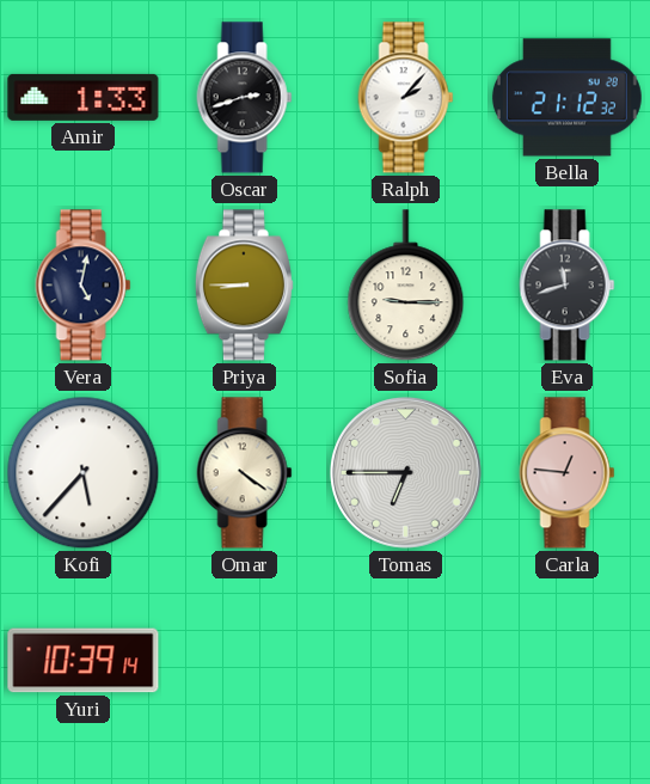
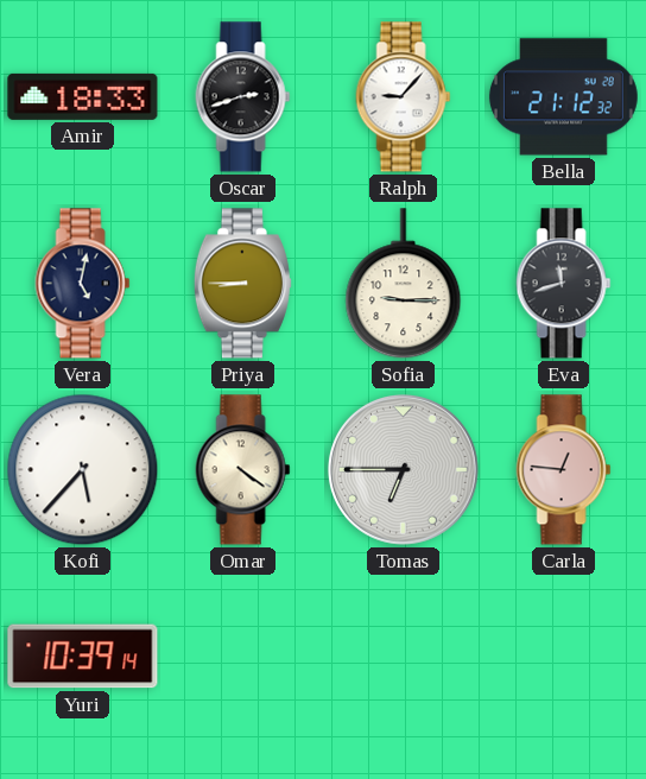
Amir: 1:33 -> 18:33
Ralph: 2:07 -> 9:07
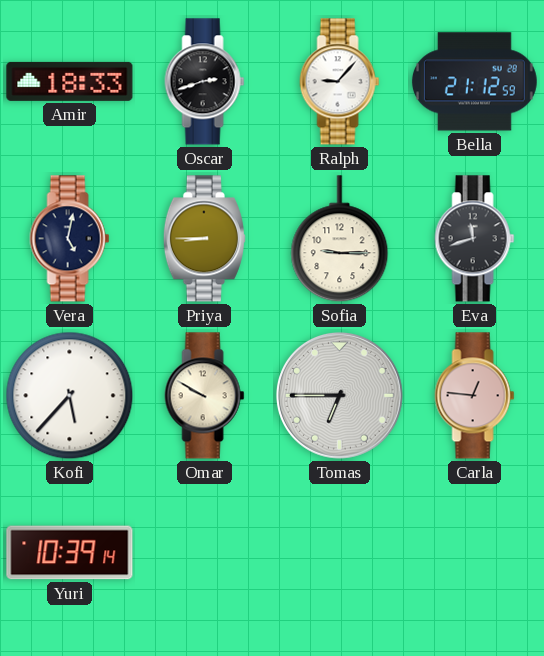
Bella: 21:12:32 -> 21:12:59
Omar: 4:21 -> 9:50
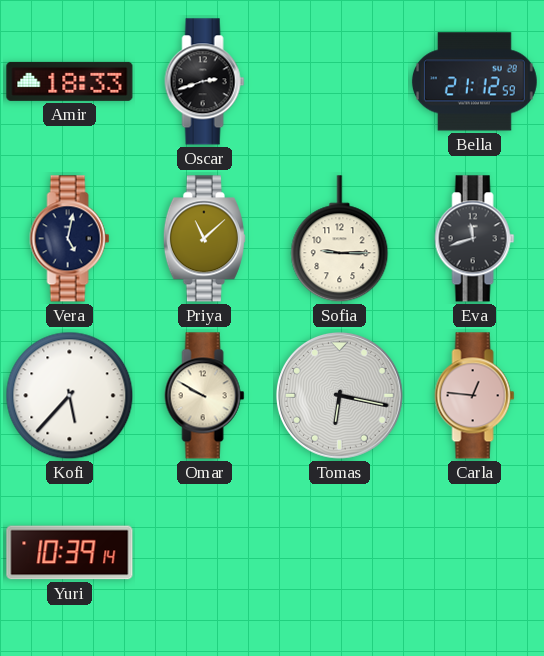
Ralph: 9:07 -> none
Priya: 8:45 -> 11:08
Tomas: 6:45 -> 6:17
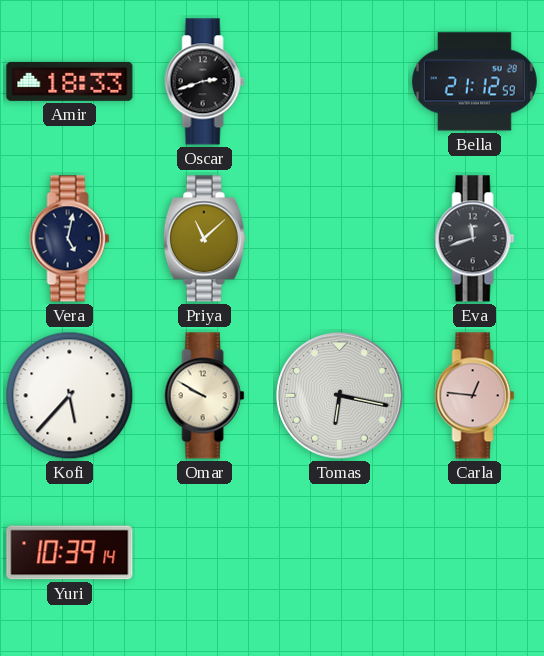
Sofia: 9:15 -> none
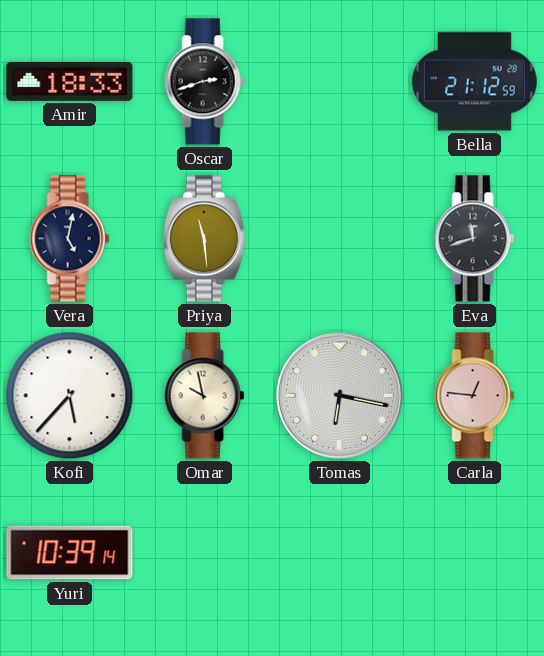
Priya: 11:08 -> 11:29
Omar: 9:50 -> 9:58
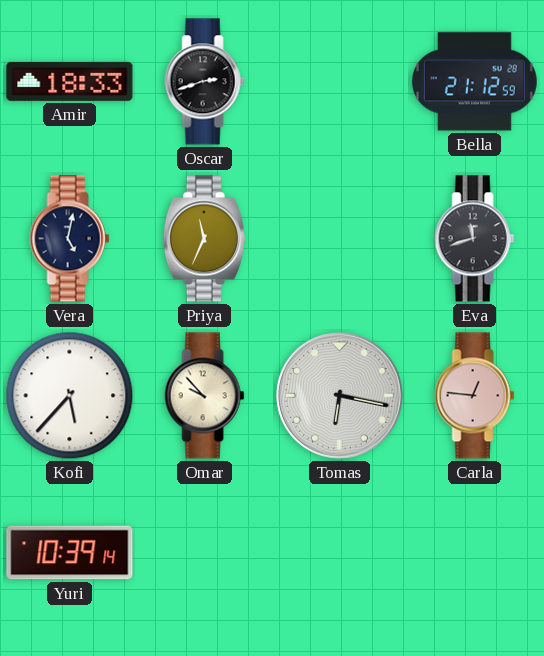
Priya: 11:29 -> 11:34
Omar: 9:58 -> 9:53
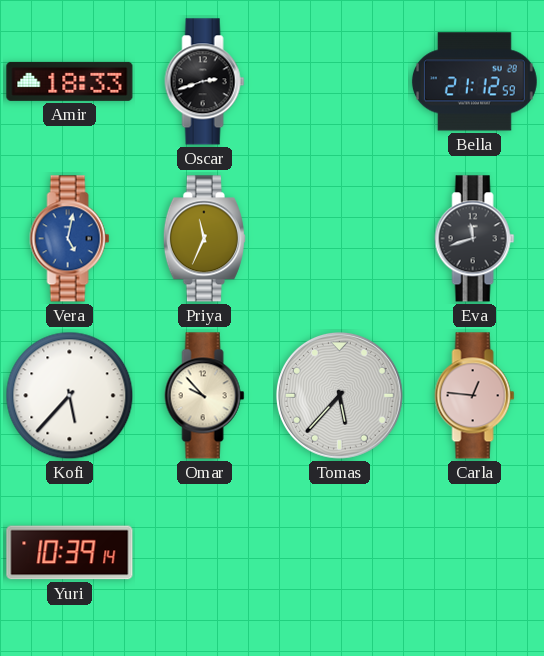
Vera dial: navy -> blue
Tomas: 6:17 -> 5:37
